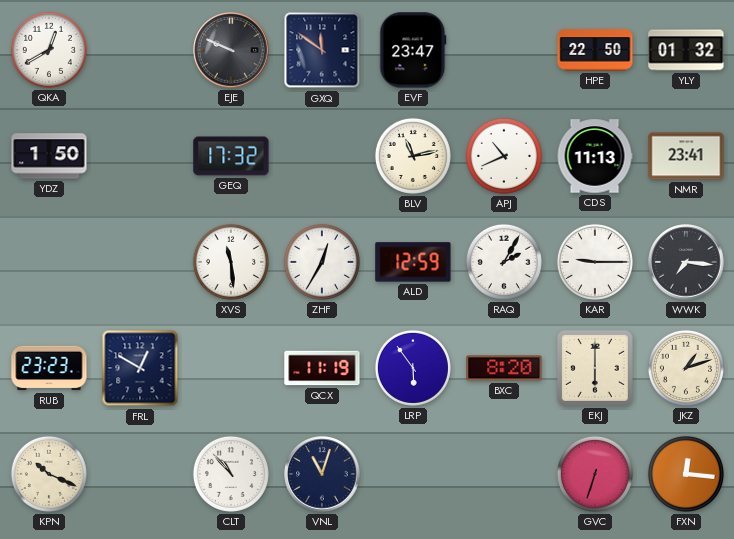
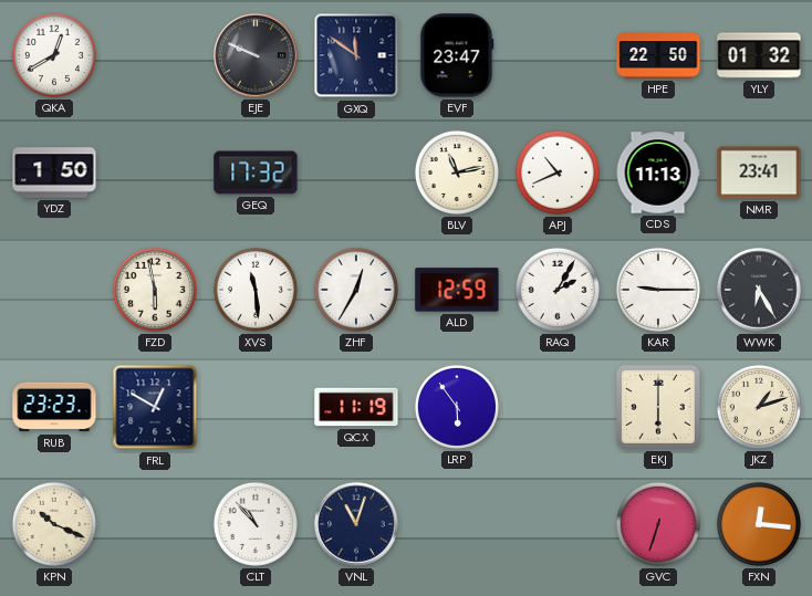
FZD: none -> 5:58
WWK: 7:16 -> 6:25
BXC: 8:20 -> none
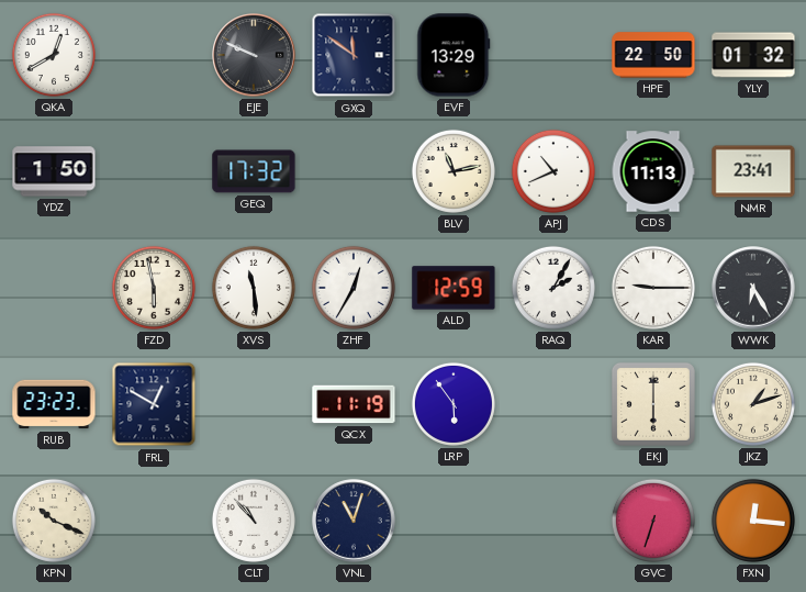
EVF: 23:47 -> 13:29
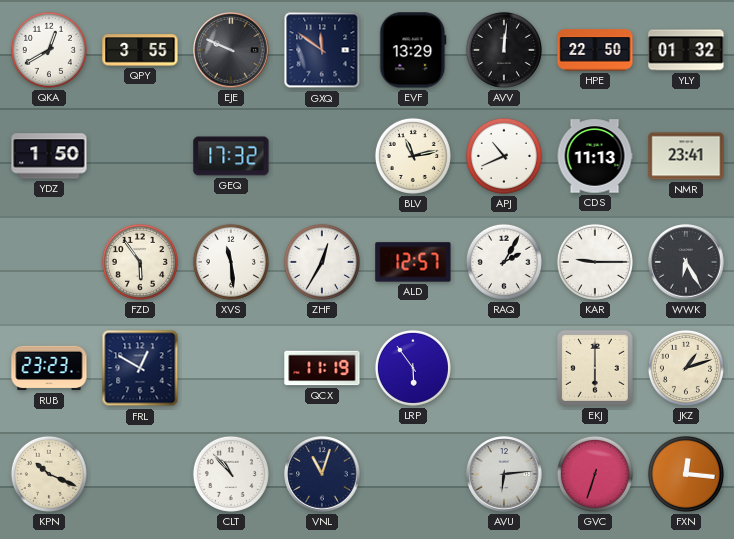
QPY: none -> 3:55
AVV: none -> 12:01
FZD: 5:58 -> 5:54
ALD: 12:59 -> 12:57
AVU: none -> 6:14
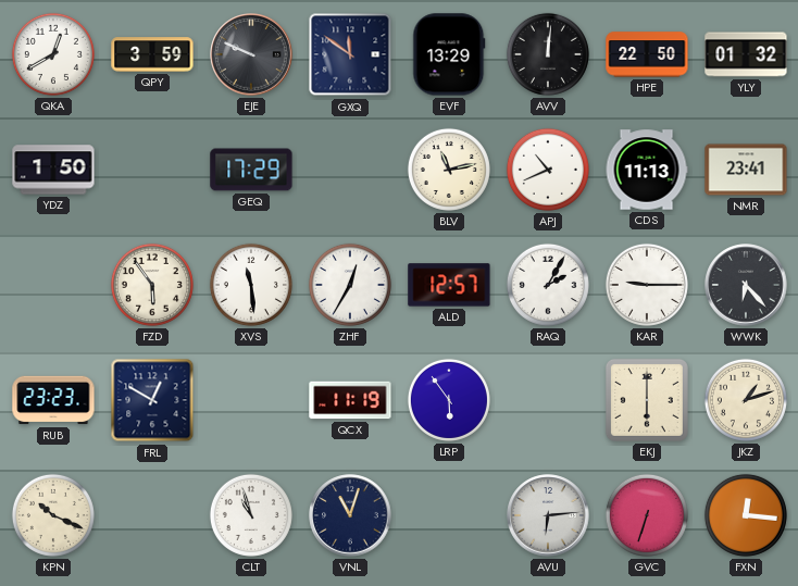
QPY: 3:55 -> 3:59
GEQ: 17:32 -> 17:29
WWK: 6:25 -> 6:23
CLT: 10:53 -> 10:57
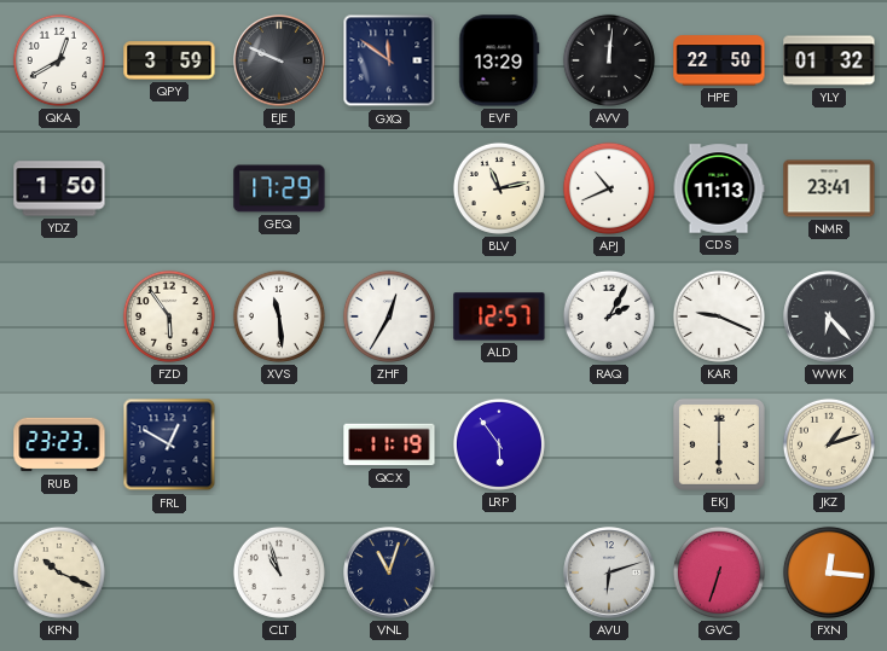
KAR: 9:15 -> 9:19
AVU: 6:14 -> 6:12
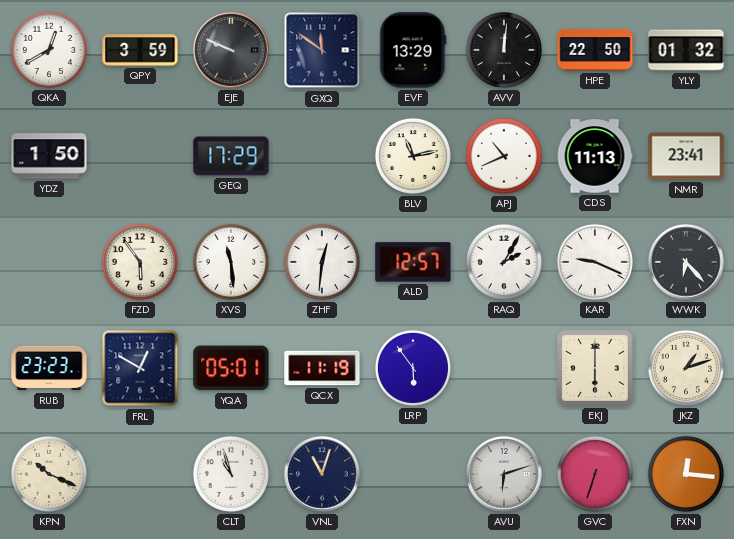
ZHF: 12:35 -> 12:31
YQA: none -> 05:01
